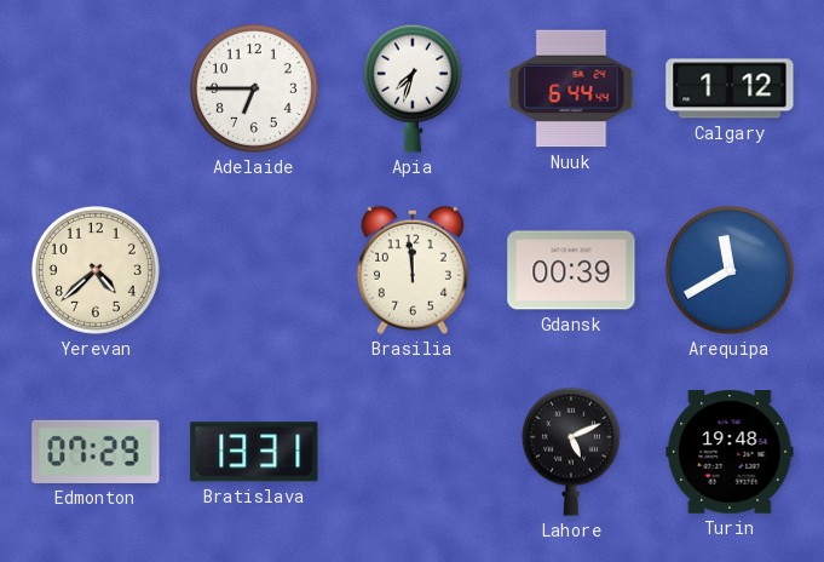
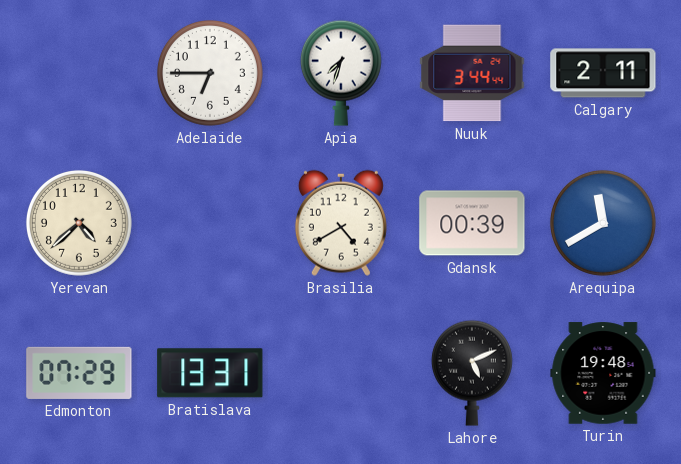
Nuuk: 6:44 -> 3:44
Calgary: 1:12 -> 2:11
Brasilia: 11:59 -> 4:40
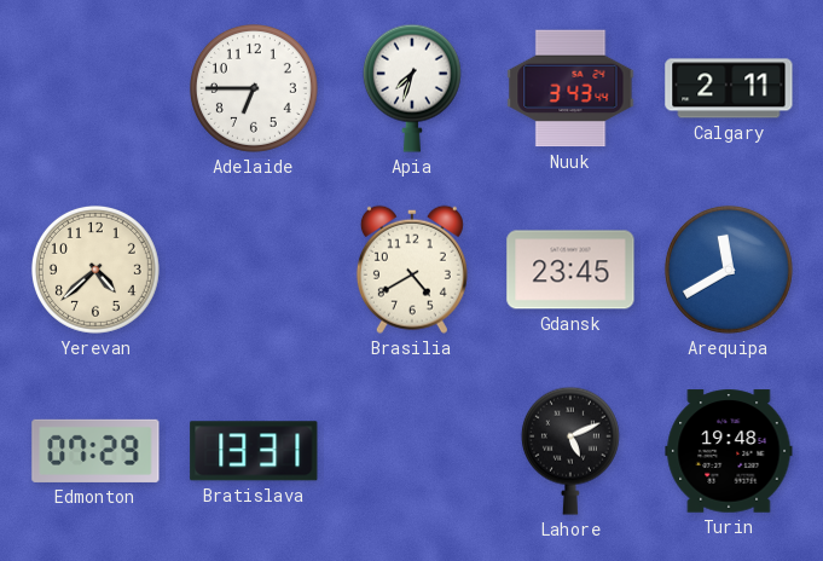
Nuuk: 3:44 -> 3:43
Gdansk: 00:39 -> 23:45
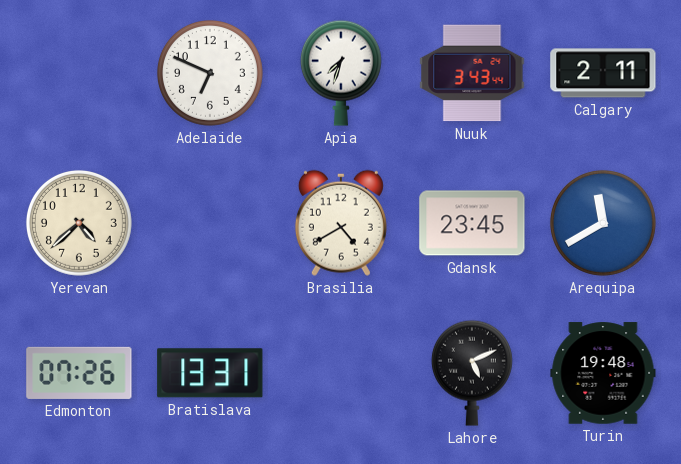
Adelaide: 6:45 -> 6:49
Edmonton: 07:29 -> 07:26
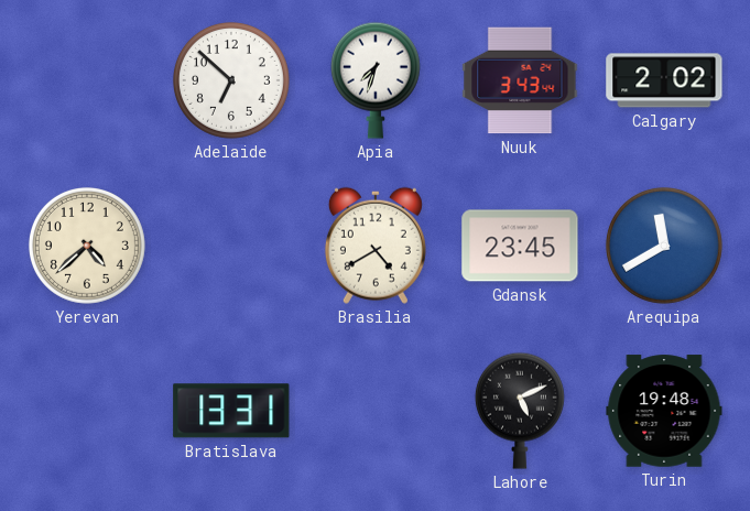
Adelaide: 6:49 -> 6:52
Calgary: 2:11 -> 2:02
Edmonton: 07:26 -> none
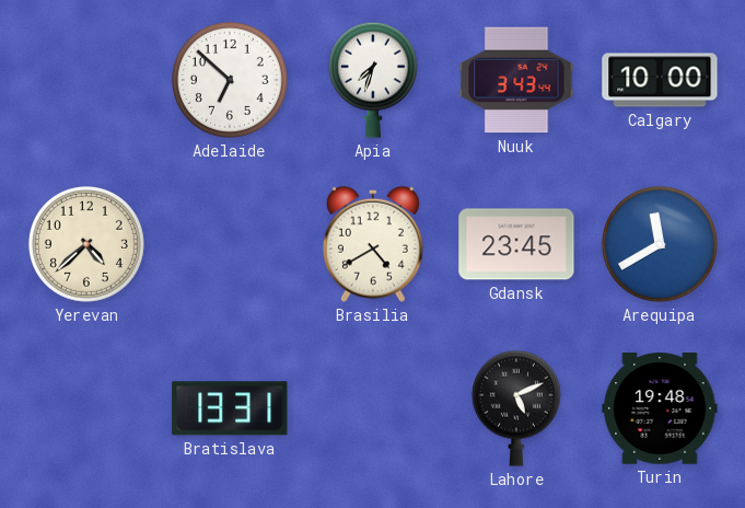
Calgary: 2:02 -> 10:00
